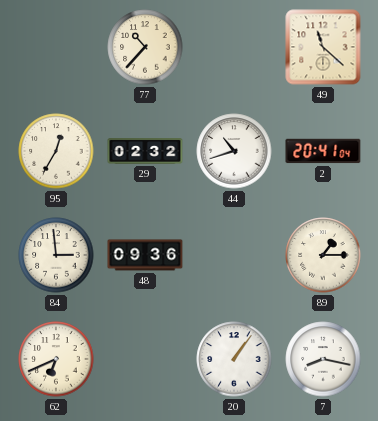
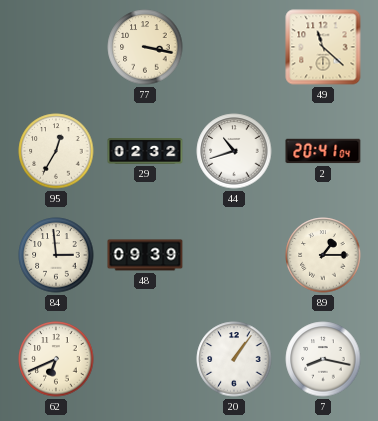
77: 10:37 -> 3:17
48: 09:36 -> 09:39
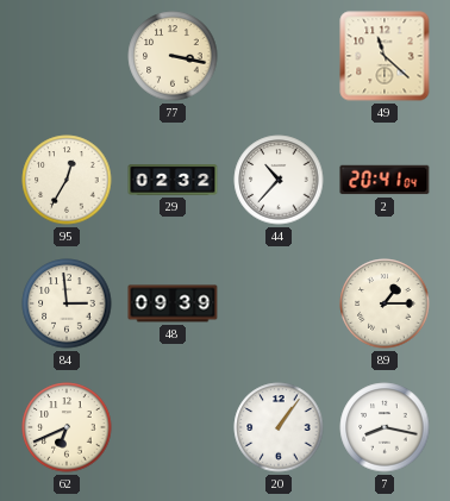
44: 10:42 -> 10:37
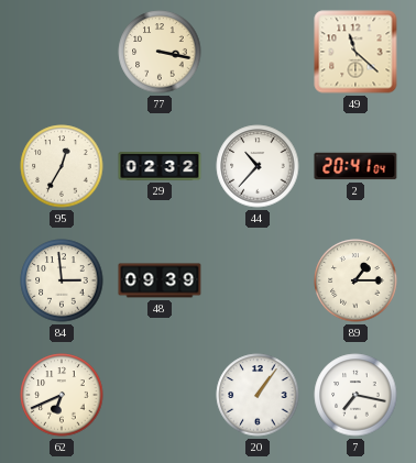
7: 8:17 -> 7:17
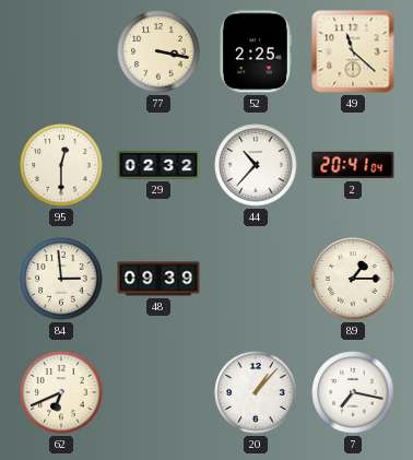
52: none -> 2:25
95: 12:35 -> 12:30
20: 1:06 -> 1:07
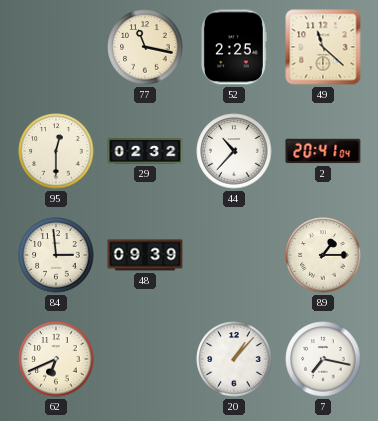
77: 3:17 -> 11:17
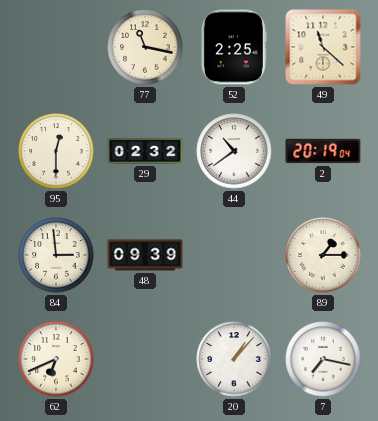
44: 10:37 -> 10:39
2: 20:41 -> 20:19
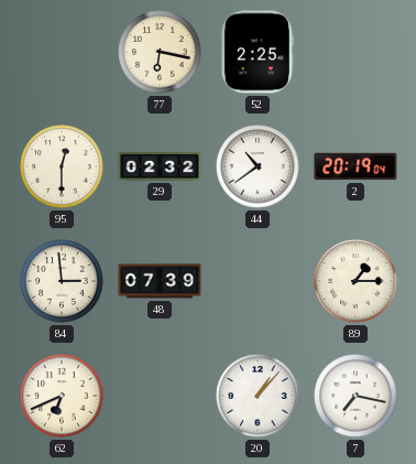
77: 11:17 -> 6:17
49: 11:22 -> none
48: 09:39 -> 07:39
